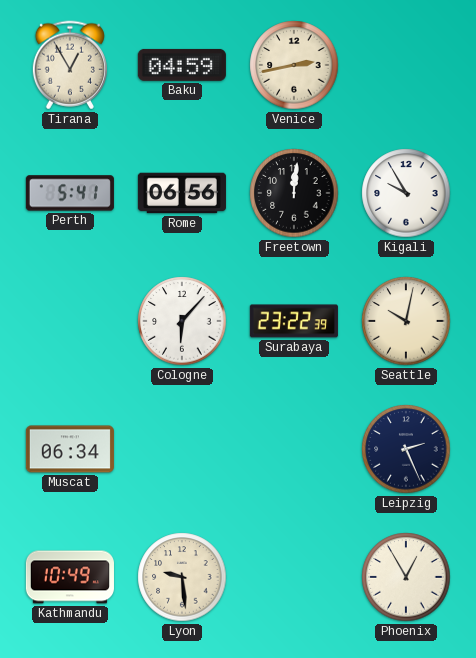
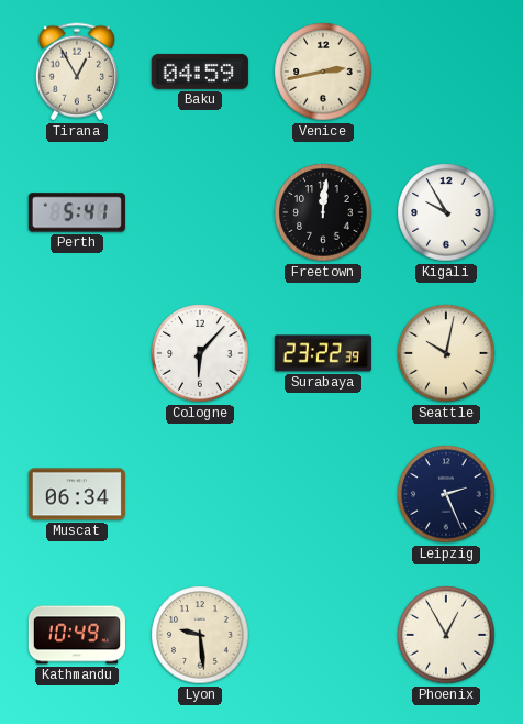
Rome: 06:56 -> none
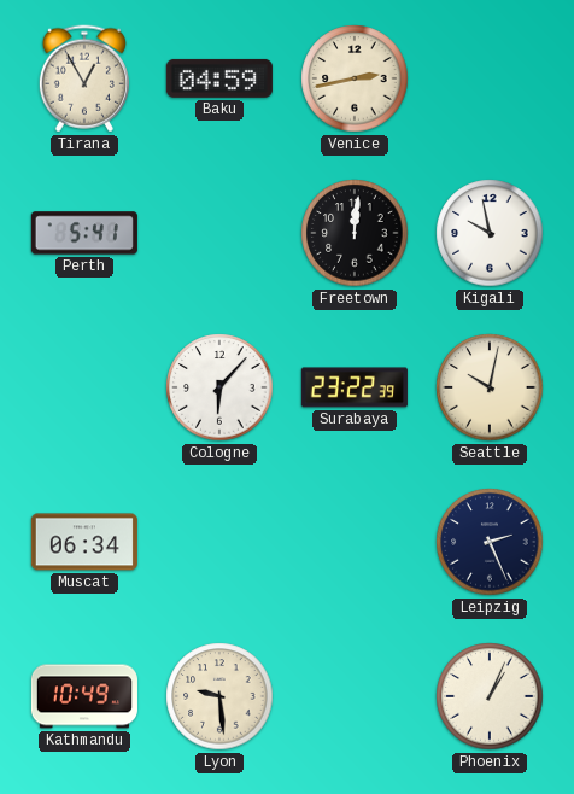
Kigali: 9:55 -> 9:58
Phoenix: 12:55 -> 1:04
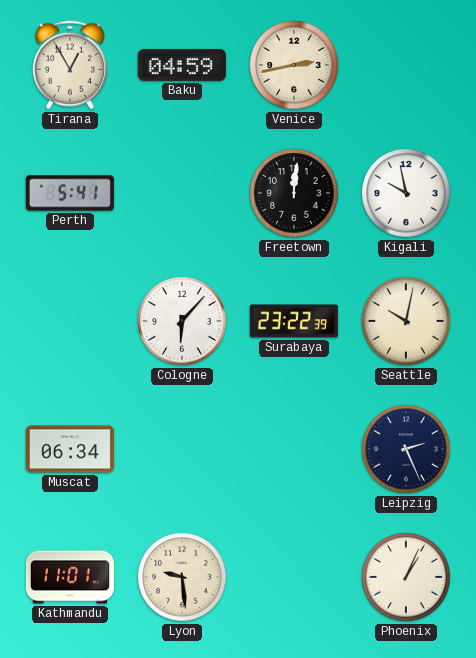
Kathmandu: 10:49 -> 11:01
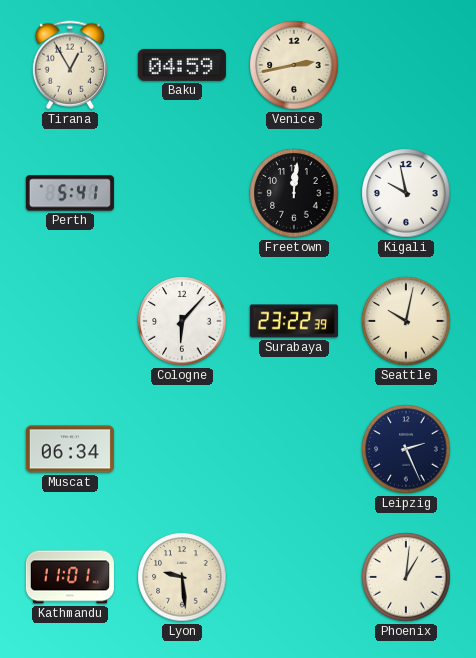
Phoenix: 1:04 -> 1:01
